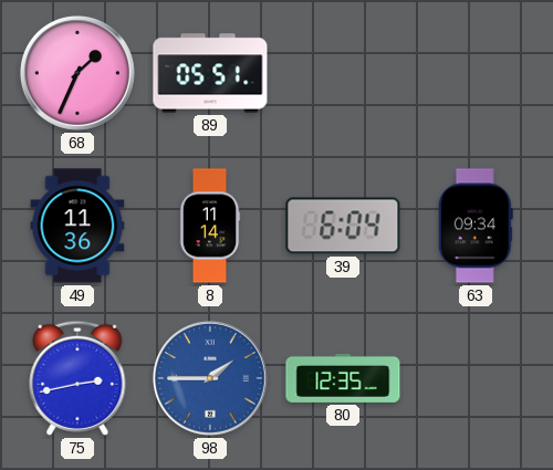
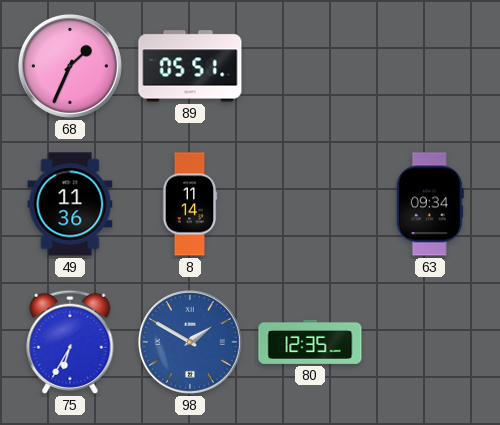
39: 6:04 -> none
75: 2:43 -> 6:35
98: 1:45 -> 1:50
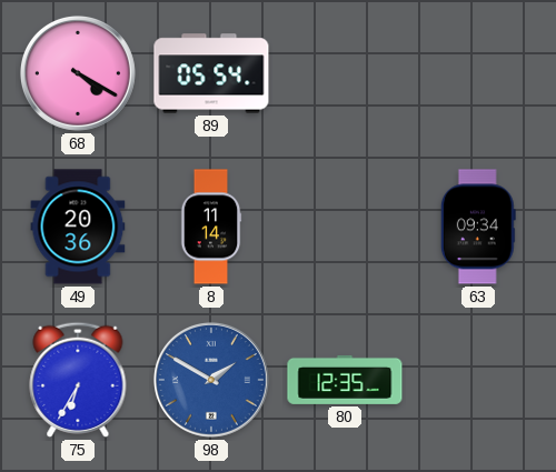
68: 1:34 -> 4:20
89: 05:51 -> 05:54
49: 11:36 -> 20:36
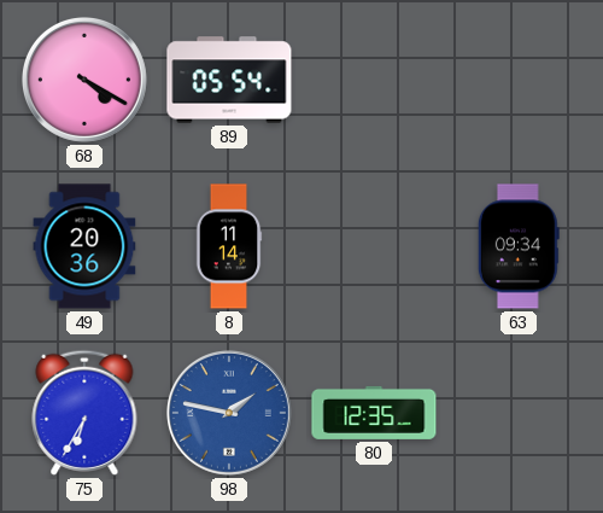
98: 1:50 -> 1:47
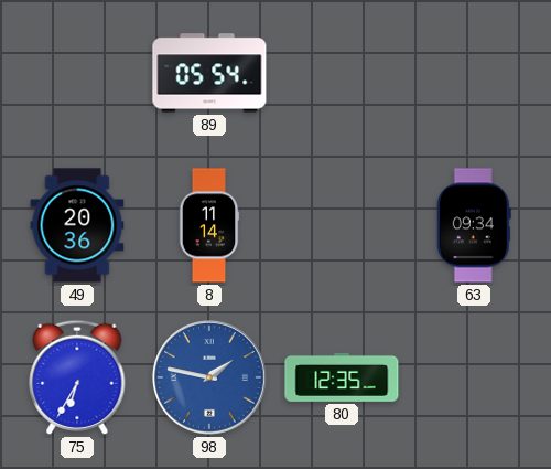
68: 4:20 -> none
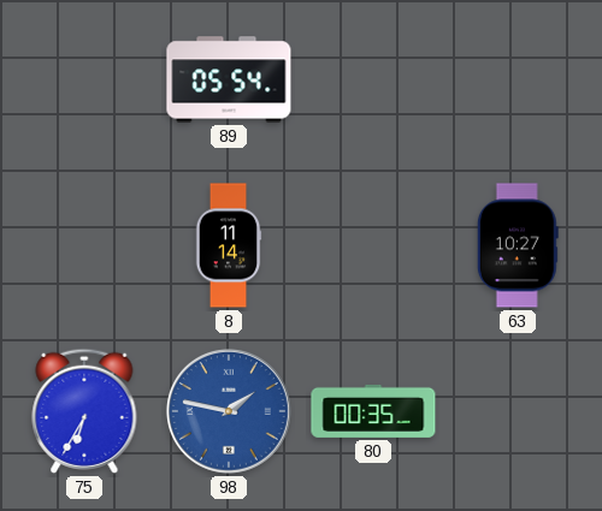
49: 20:36 -> none
63: 09:34 -> 10:27
80: 12:35 -> 00:35
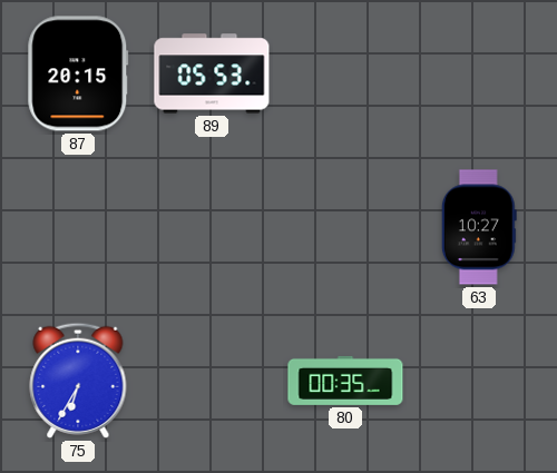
87: none -> 20:15
89: 05:54 -> 05:53
8: 11:14 -> none
98: 1:47 -> none
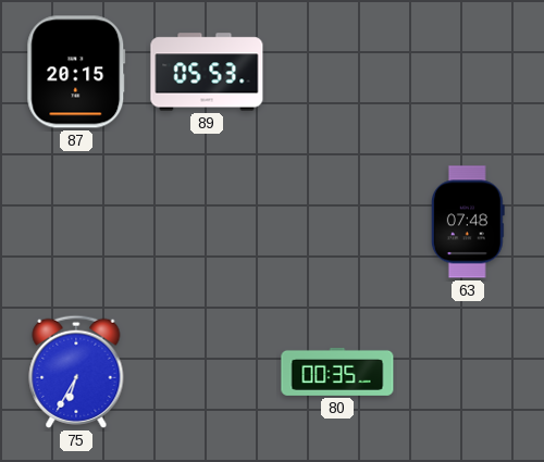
63: 10:27 -> 07:48
